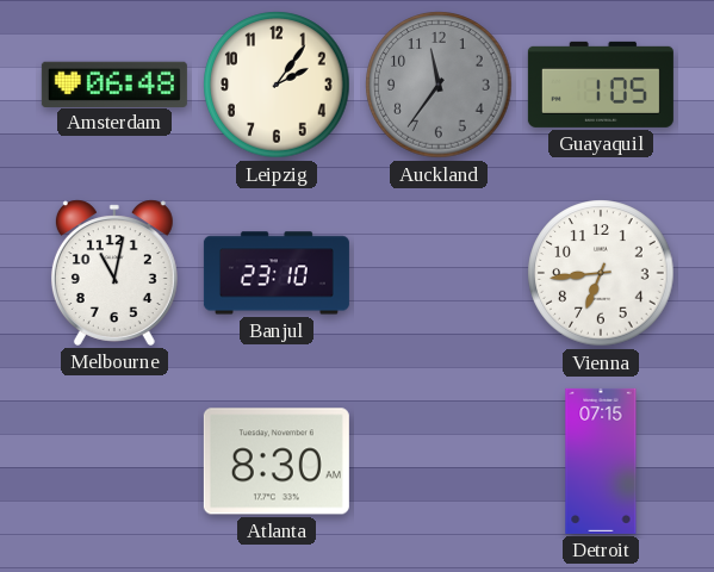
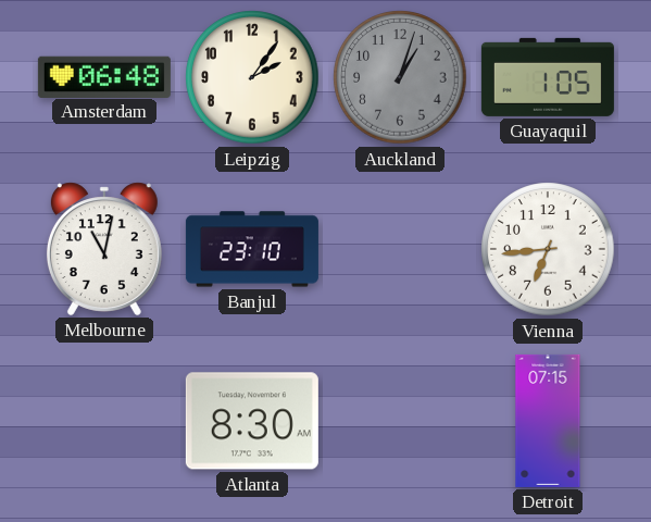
Auckland: 11:36 -> 1:03
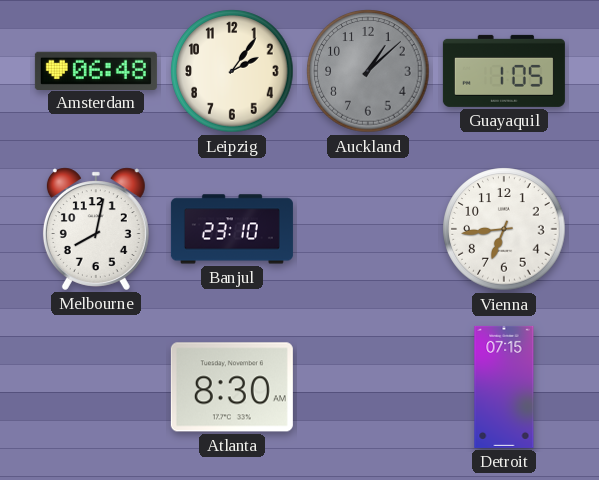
Auckland: 1:03 -> 1:08
Melbourne: 11:02 -> 8:02
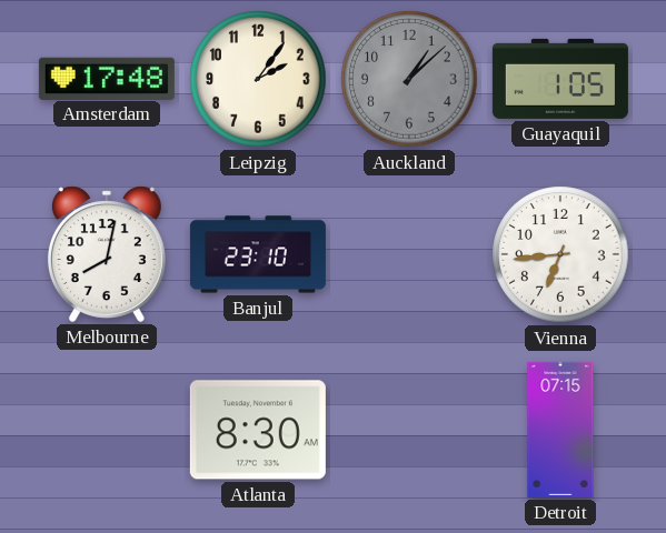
Amsterdam: 06:48 -> 17:48
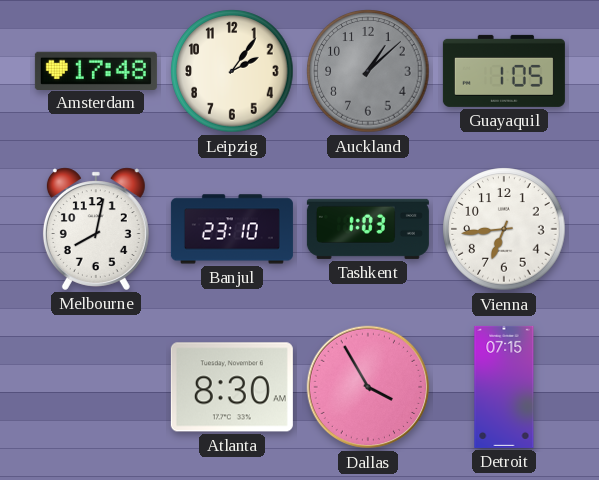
Tashkent: none -> 1:03
Dallas: none -> 3:55
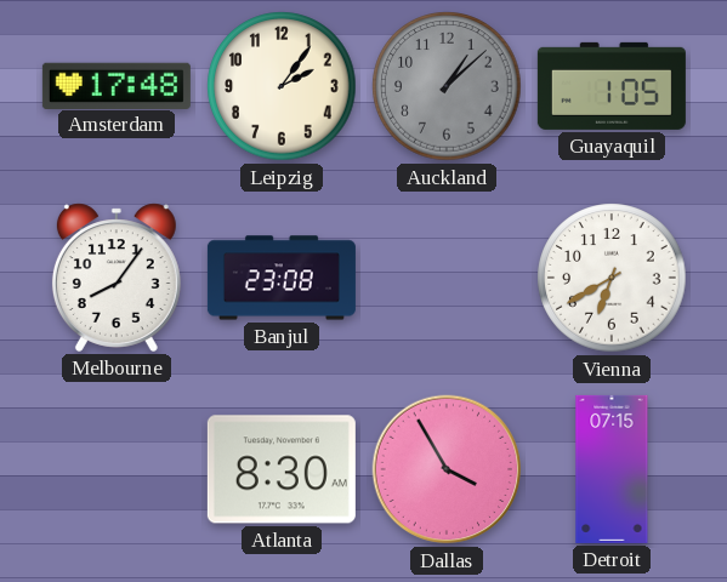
Melbourne: 8:02 -> 8:06
Banjul: 23:10 -> 23:08
Tashkent: 1:03 -> none
Vienna: 6:44 -> 6:40
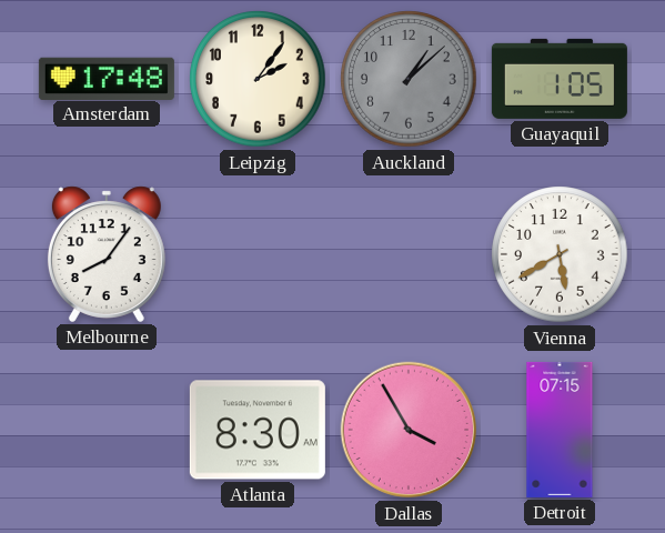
Banjul: 23:08 -> none
Vienna: 6:40 -> 5:40
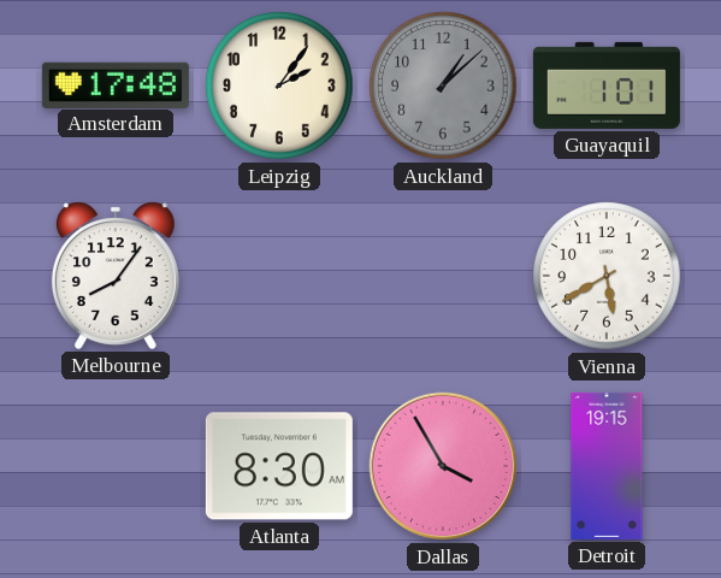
Guayaquil: 1:05 -> 1:01
Detroit: 07:15 -> 19:15
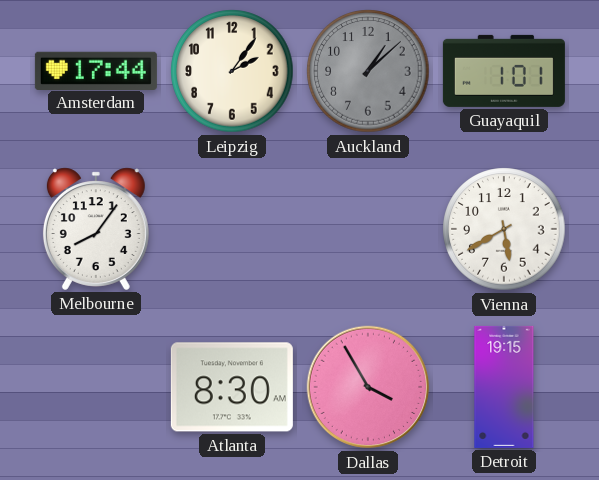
Amsterdam: 17:48 -> 17:44
